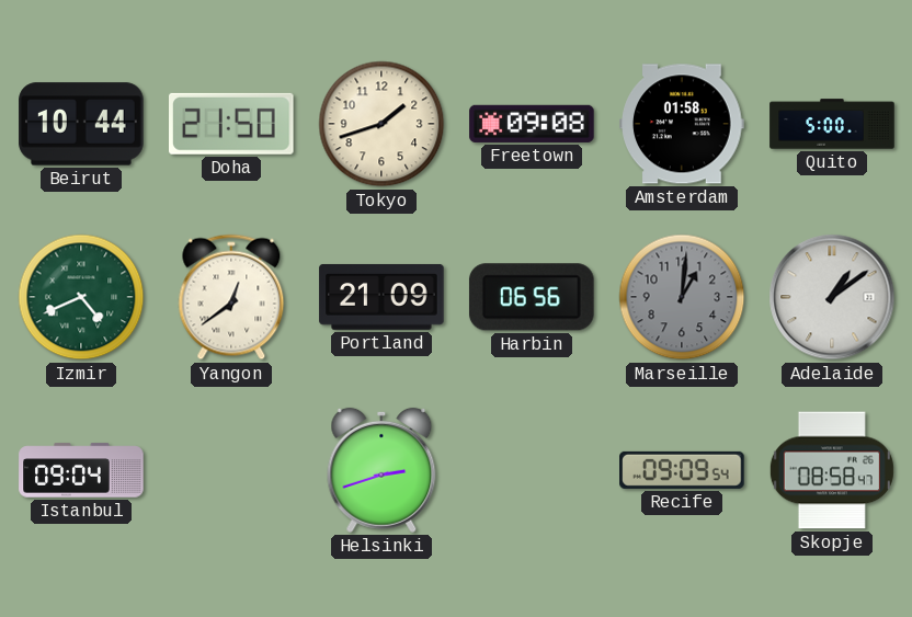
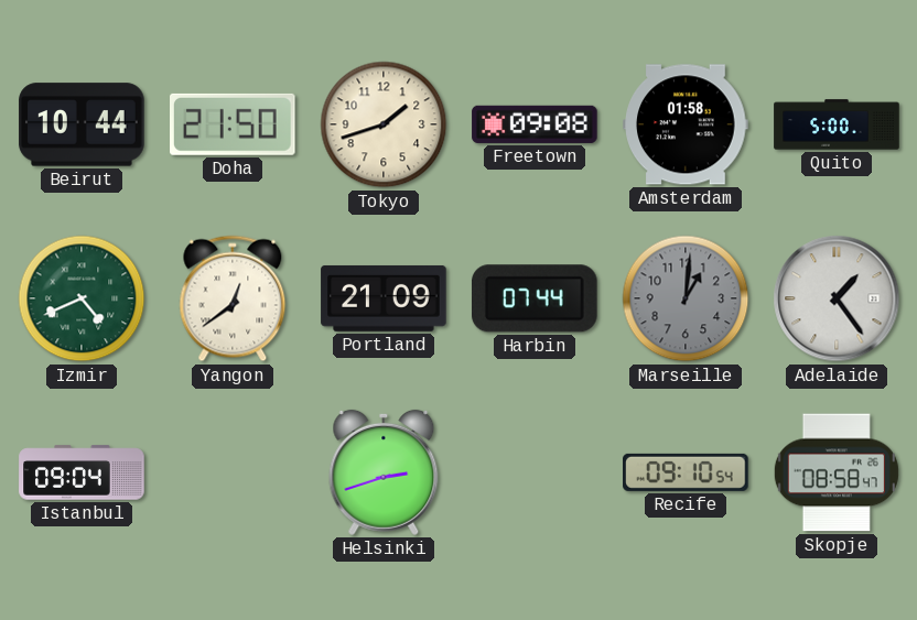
Harbin: 06:56 -> 07:44
Adelaide: 1:09 -> 1:24
Recife: 09:09 -> 09:10
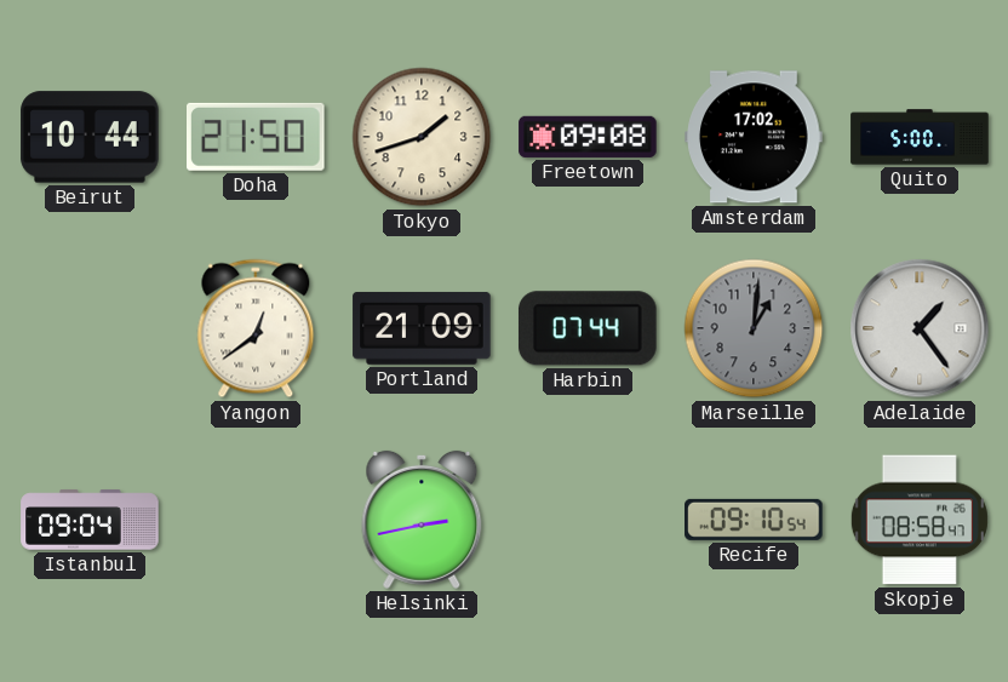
Amsterdam: 01:58 -> 17:02
Izmir: 4:41 -> none
Helsinki: 2:42 -> 2:43
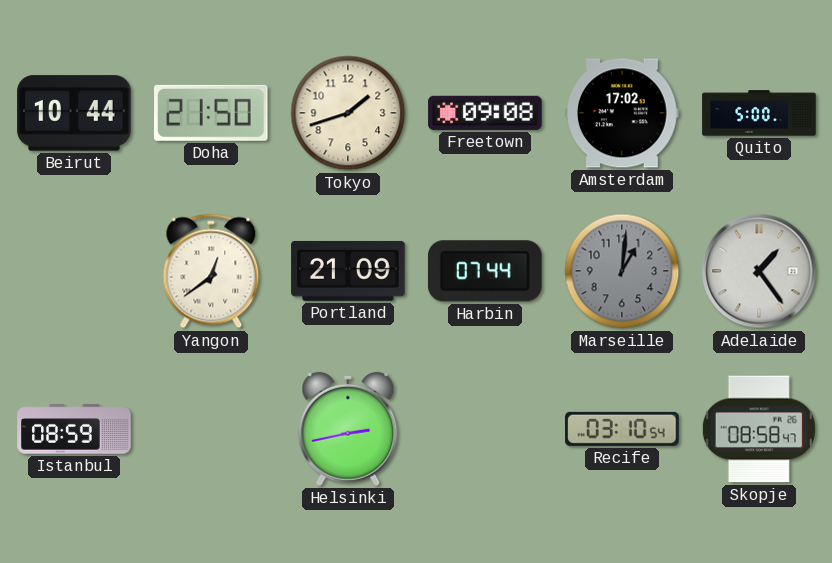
Istanbul: 09:04 -> 08:59
Recife: 09:10 -> 03:10
